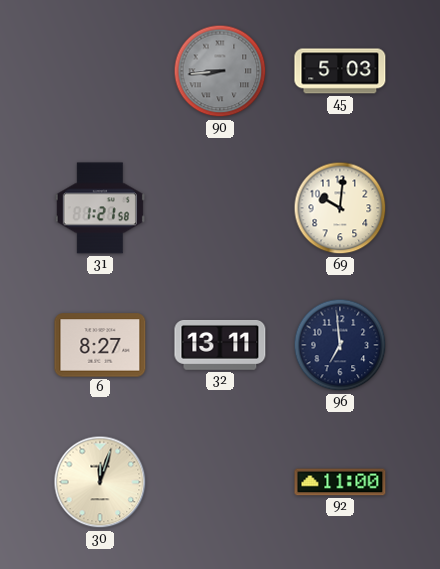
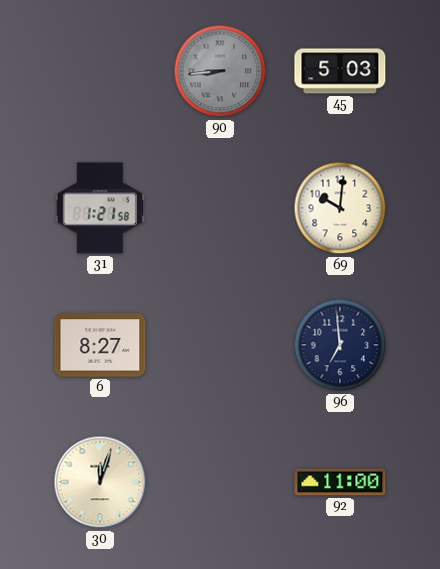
32: 13:11 -> none
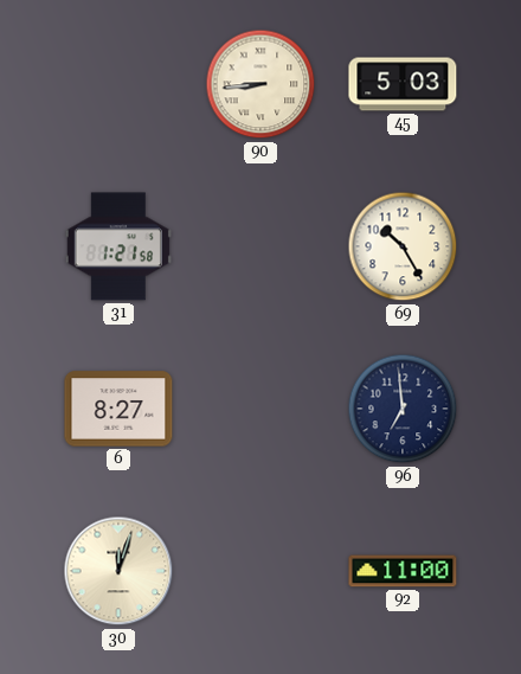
90 dial: grey -> cream
69: 10:01 -> 10:25
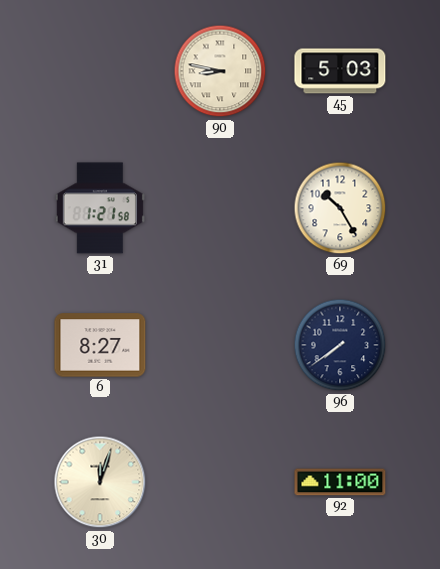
90: 8:44 -> 8:47
96: 6:59 -> 7:39
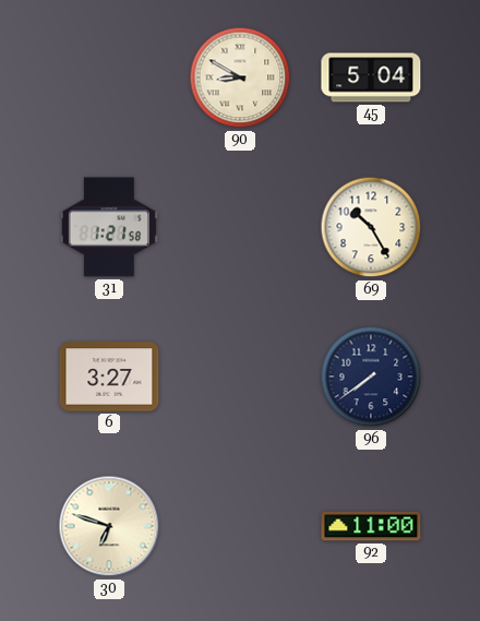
90: 8:47 -> 8:50
45: 5:03 -> 5:04
6: 8:27 -> 3:27
30: 12:03 -> 6:48
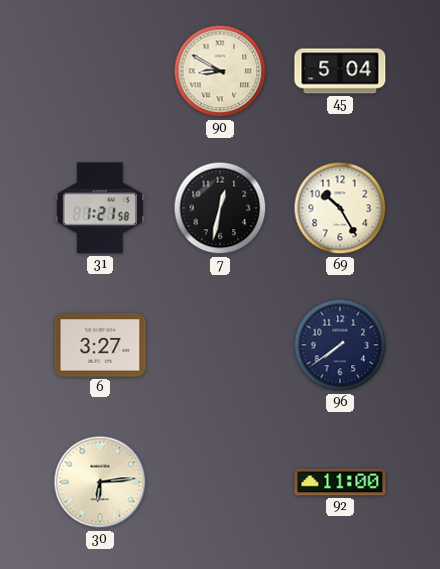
7: none -> 12:32
30: 6:48 -> 6:14
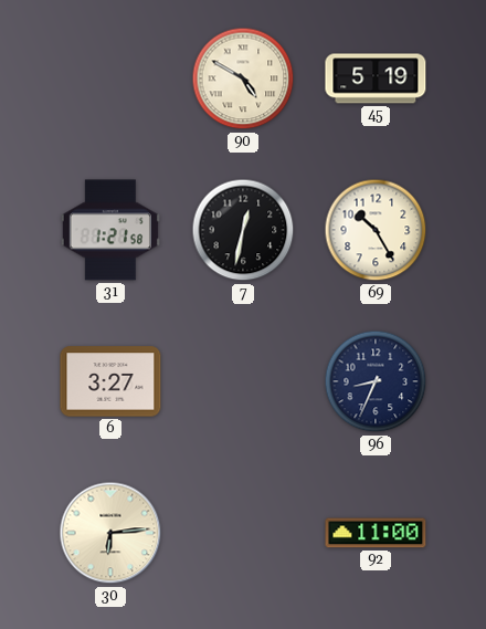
90: 8:50 -> 4:50
45: 5:04 -> 5:19
96: 7:39 -> 8:34
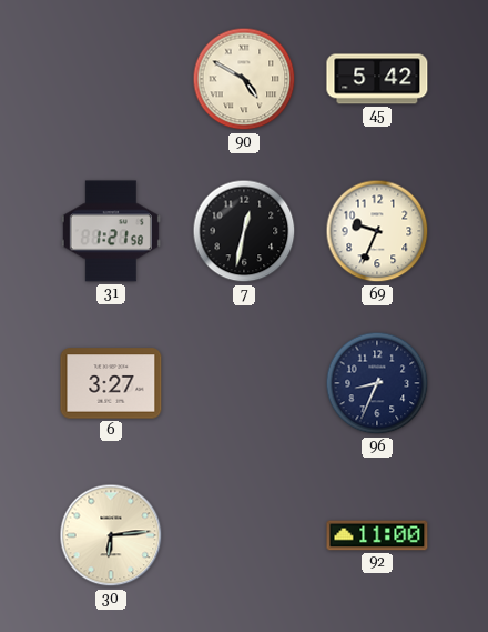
45: 5:19 -> 5:42
69: 10:25 -> 9:34
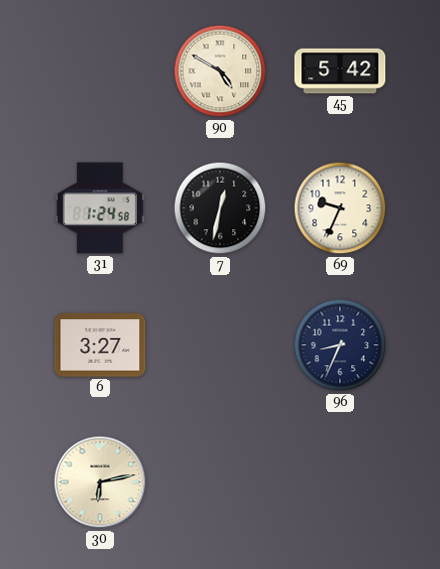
31: 1:21 -> 1:24
30: 6:14 -> 6:13
92: 11:00 -> none
